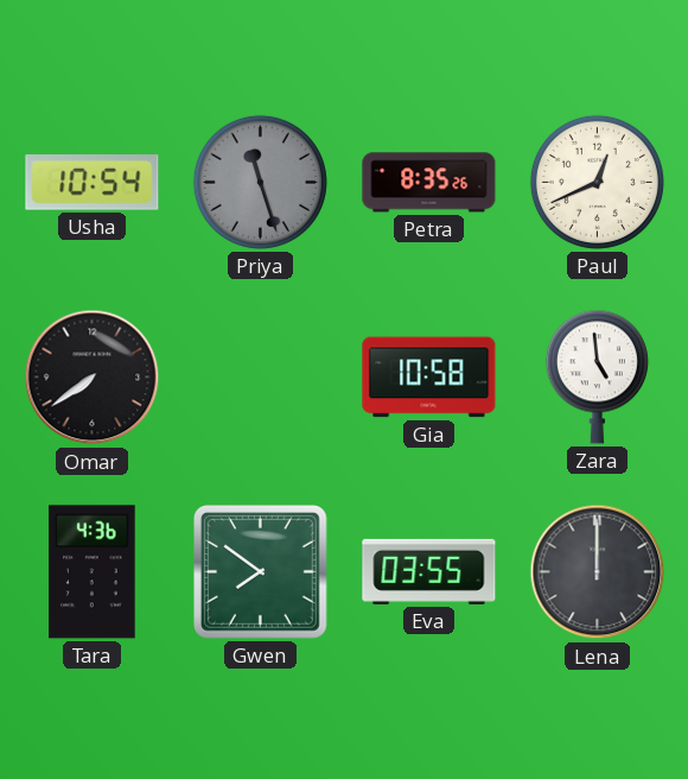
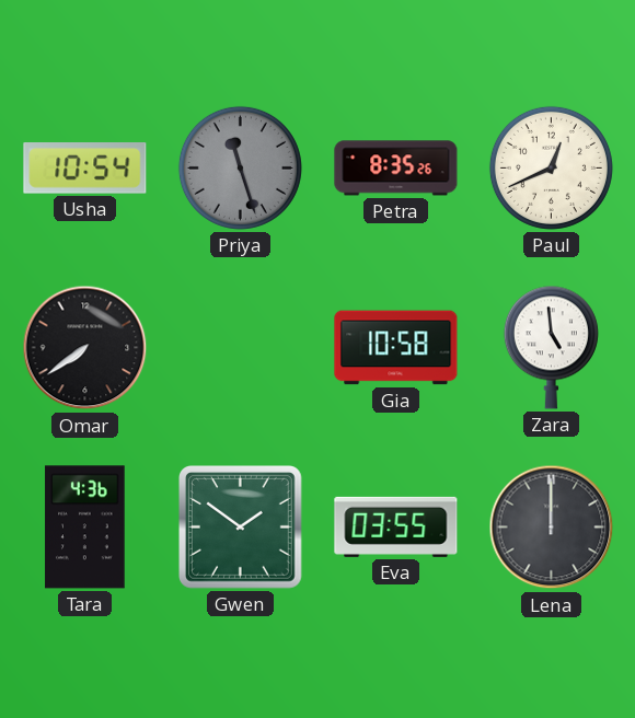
Gwen: 7:51 -> 1:51
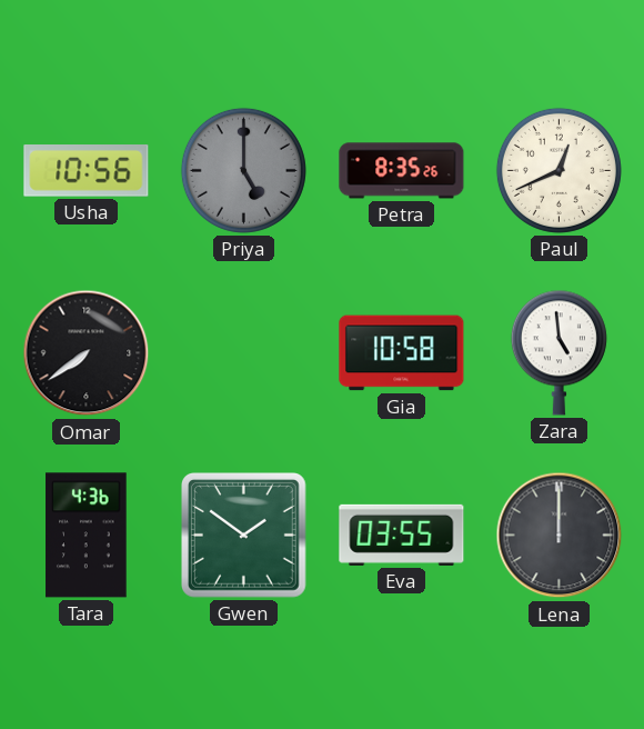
Usha: 10:54 -> 10:56
Priya: 11:27 -> 5:00
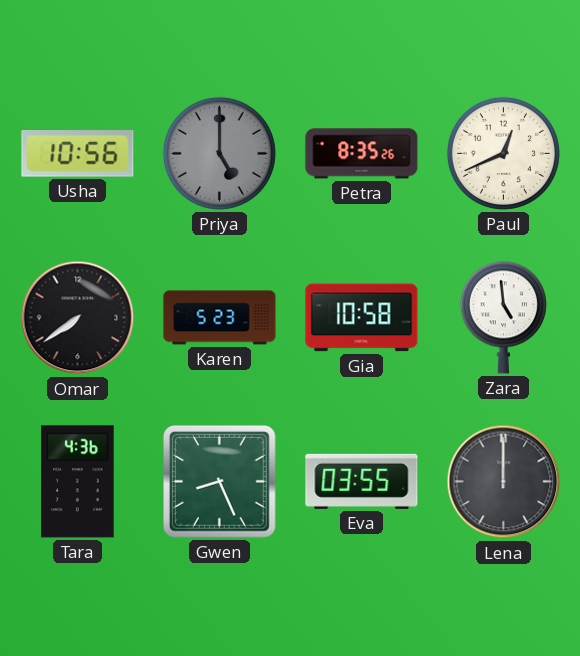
Karen: none -> 5:23
Gwen: 1:51 -> 8:26
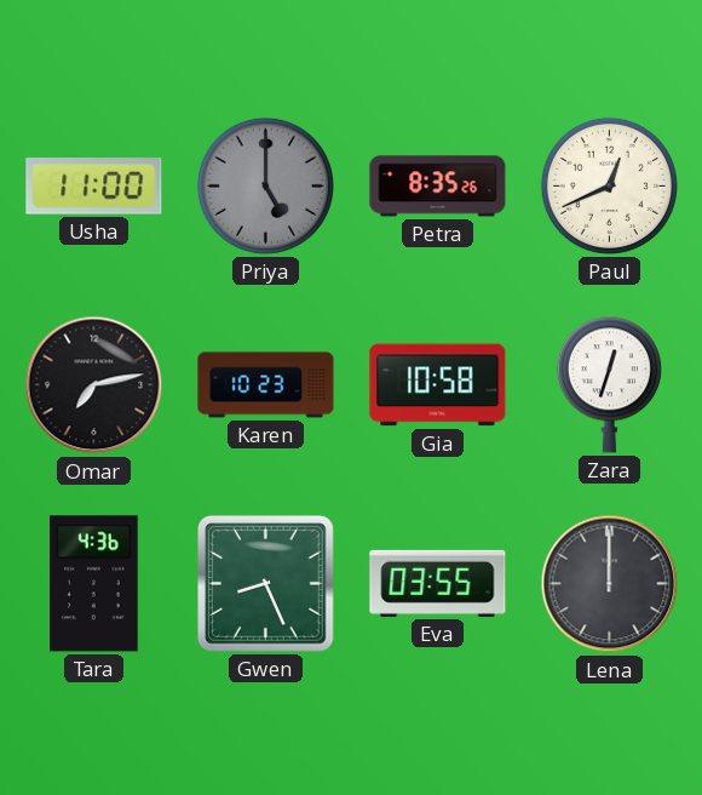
Usha: 10:56 -> 11:00
Omar: 7:39 -> 7:13
Karen: 5:23 -> 10:23
Zara: 4:59 -> 12:33
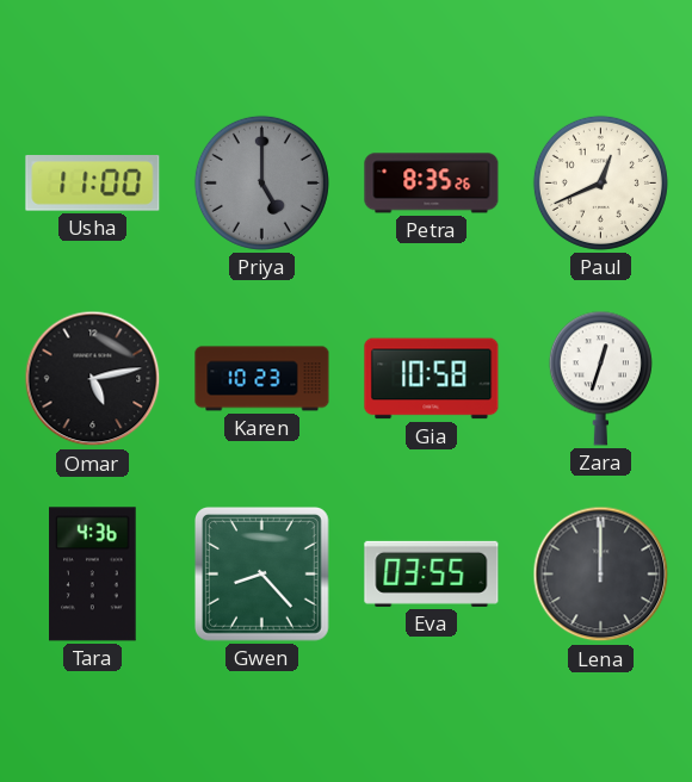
Omar: 7:13 -> 5:13
Gwen: 8:26 -> 8:23
